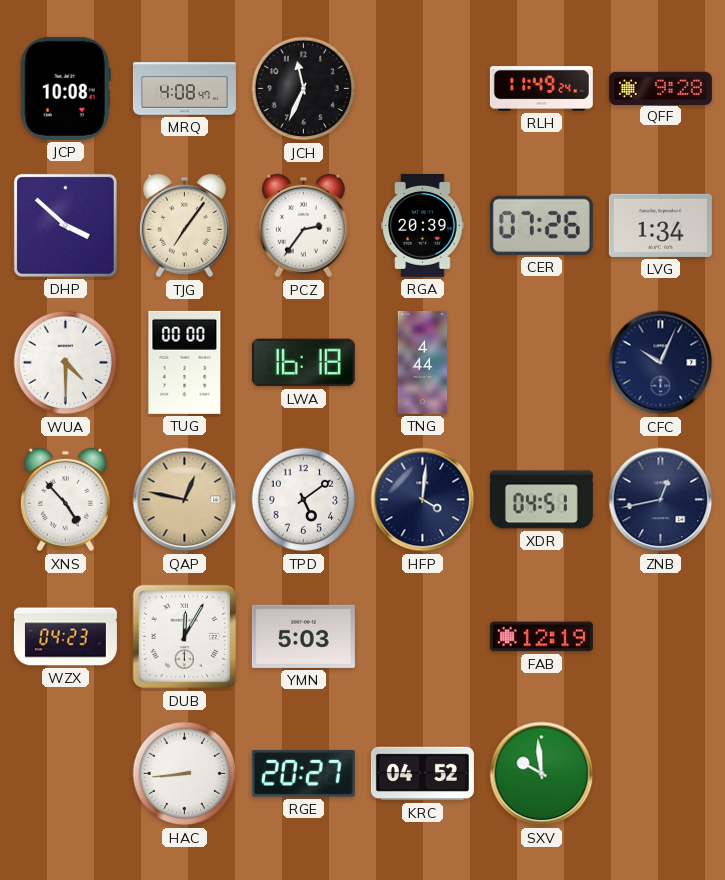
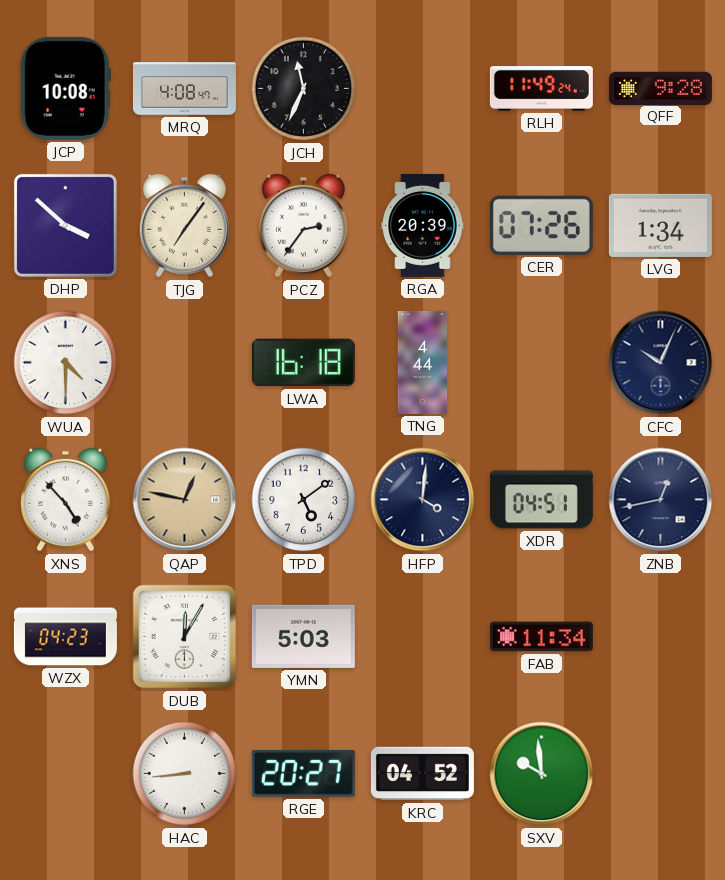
TUG: 00:00 -> none
FAB: 12:19 -> 11:34
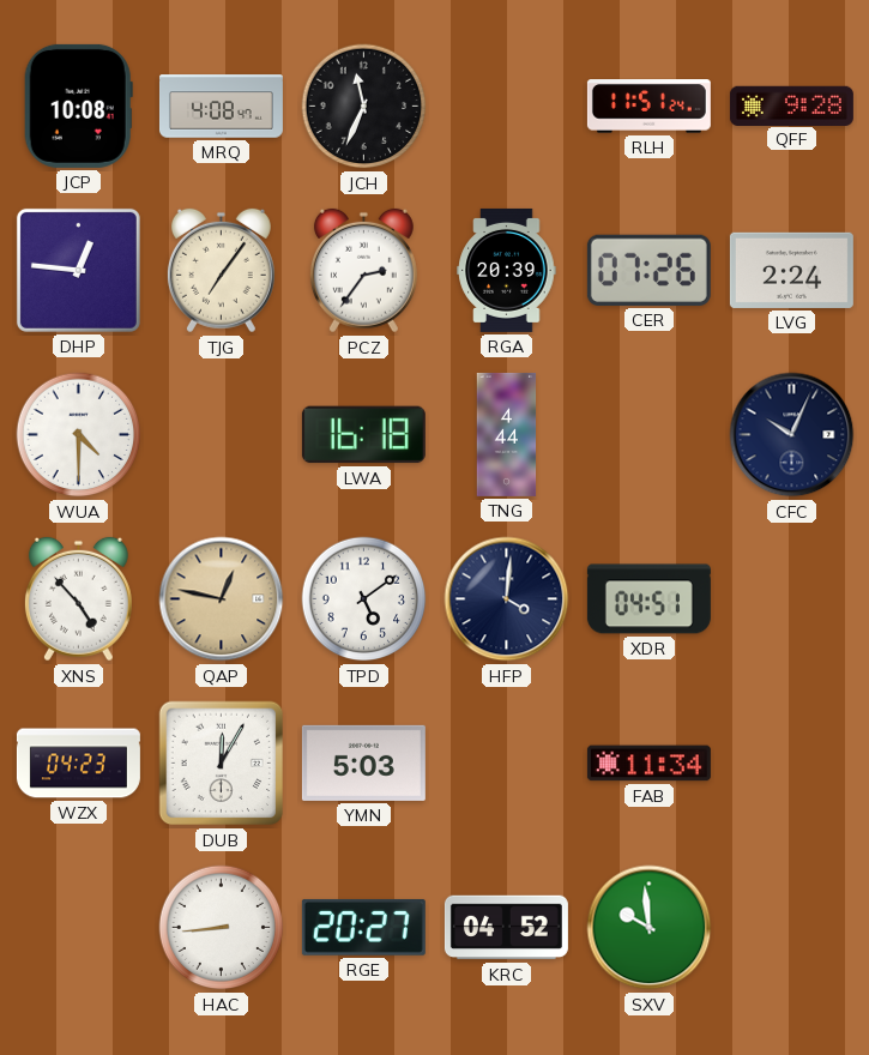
RLH: 11:49 -> 11:51
DHP: 3:52 -> 12:46
LVG: 1:34 -> 2:24
ZNB: 12:43 -> none
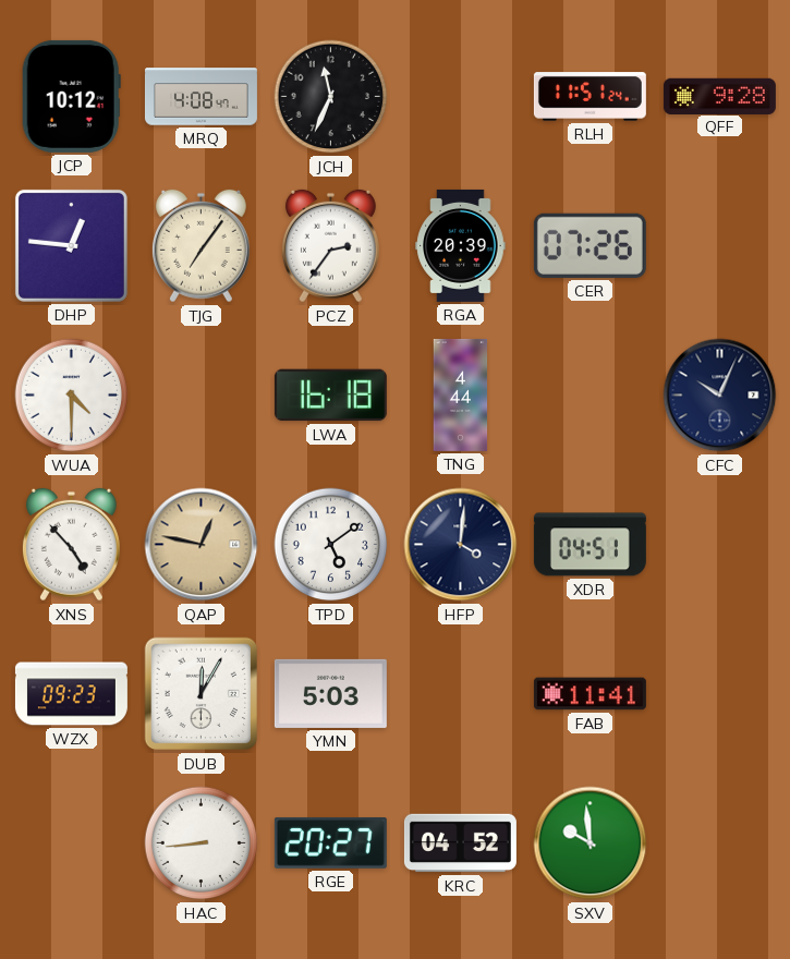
JCP: 10:08 -> 10:12
LVG: 2:24 -> none
WZX: 04:23 -> 09:23
FAB: 11:34 -> 11:41
